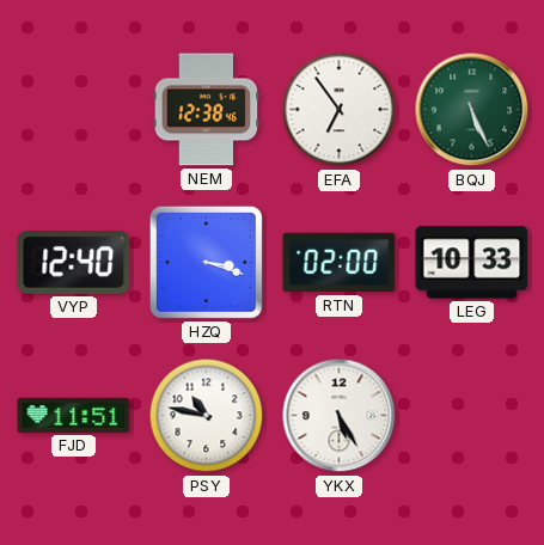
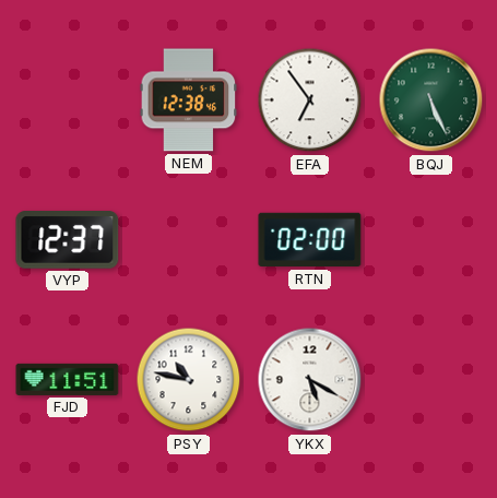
VYP: 12:40 -> 12:37
HZQ: 3:18 -> none
LEG: 10:33 -> none
YKX: 5:25 -> 5:20
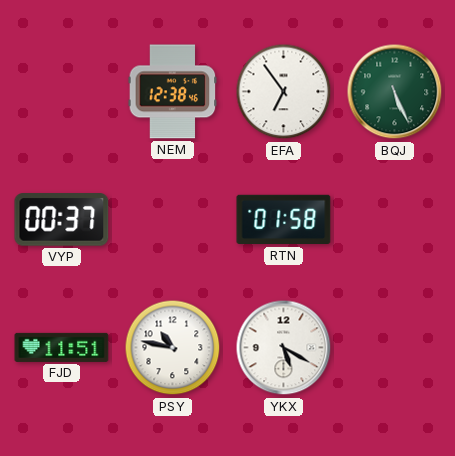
VYP: 12:37 -> 00:37
RTN: 02:00 -> 01:58
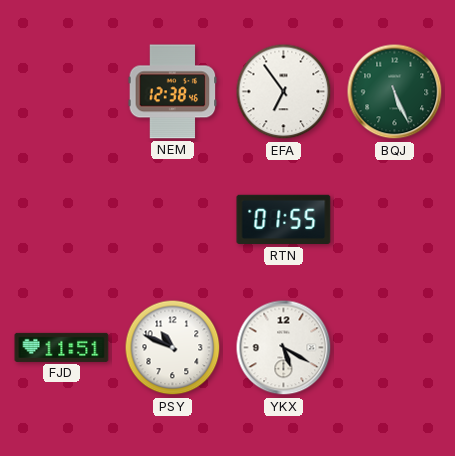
VYP: 00:37 -> none
RTN: 01:58 -> 01:55
PSY: 10:47 -> 10:49
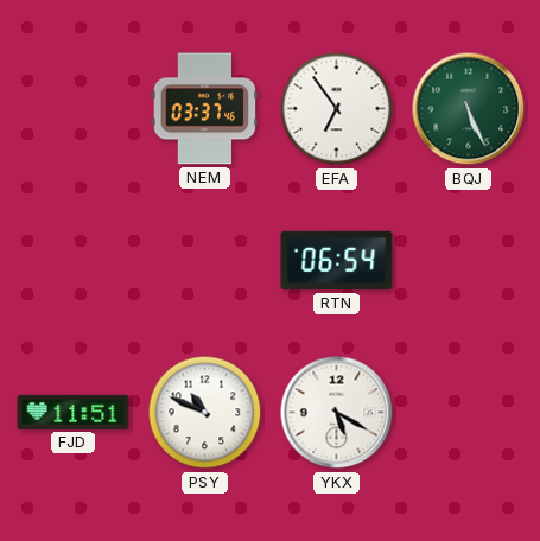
NEM: 12:38 -> 03:37
RTN: 01:55 -> 06:54
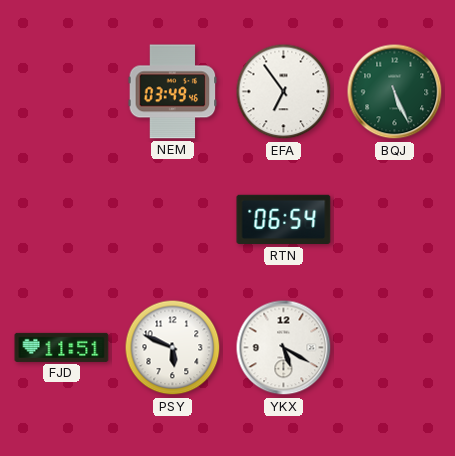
NEM: 03:37 -> 03:49
PSY: 10:49 -> 5:49
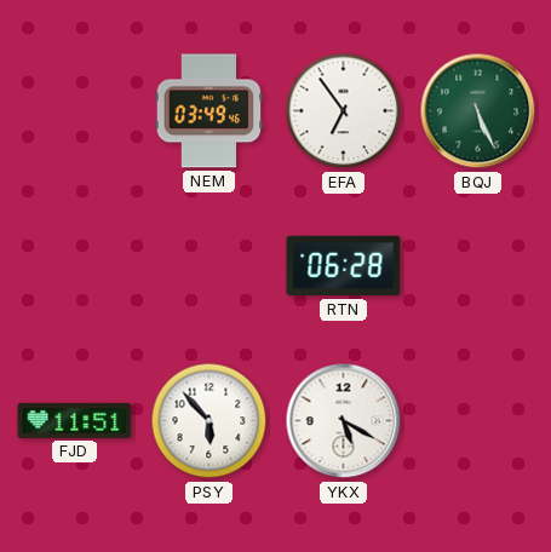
RTN: 06:54 -> 06:28
PSY: 5:49 -> 5:53
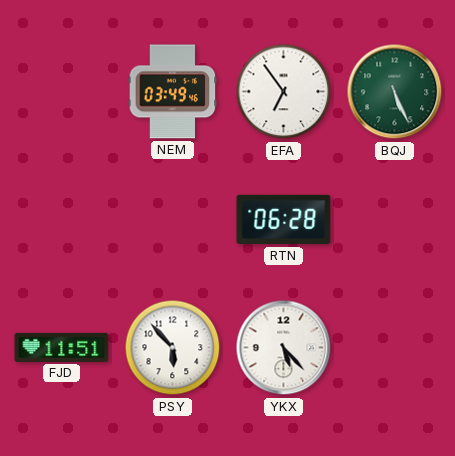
YKX: 5:20 -> 5:23
